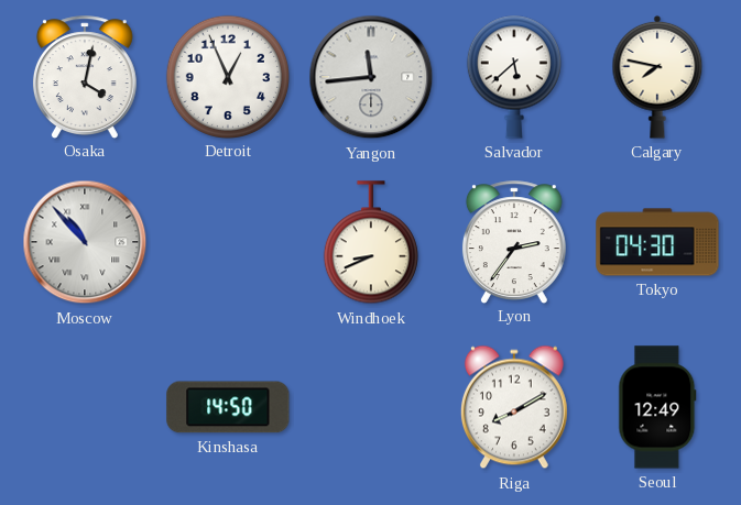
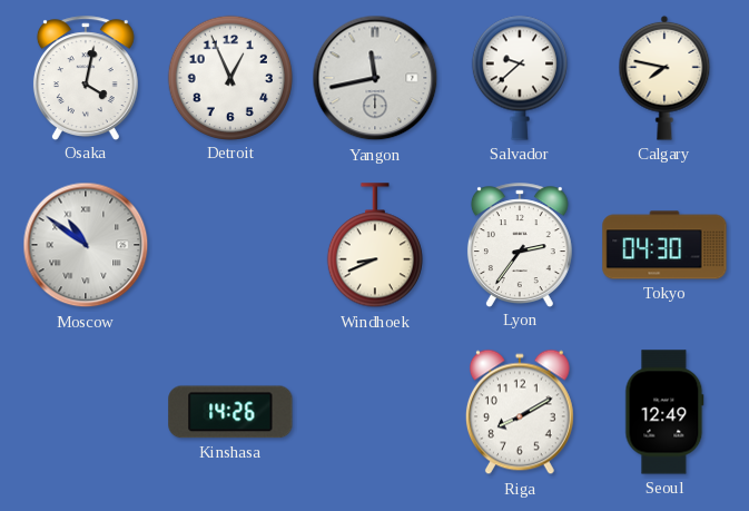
Yangon: 11:44 -> 11:43
Salvador: 5:38 -> 9:38
Moscow: 10:53 -> 10:51
Kinshasa: 14:50 -> 14:26
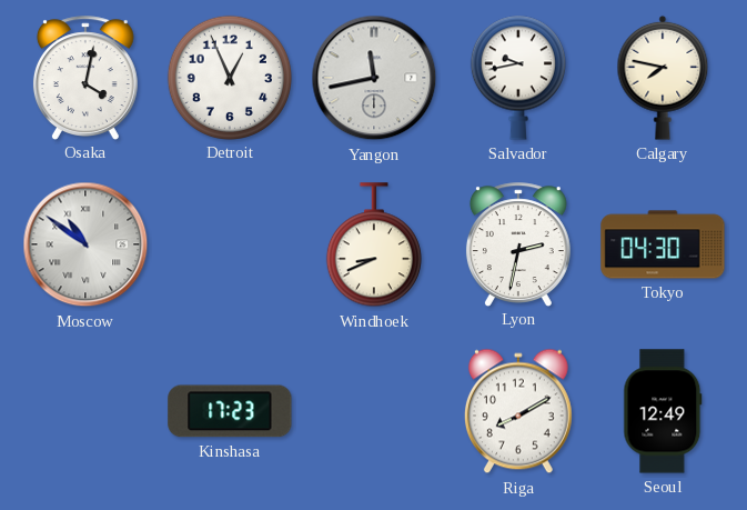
Salvador: 9:38 -> 9:43
Lyon: 2:36 -> 2:32
Kinshasa: 14:26 -> 17:23
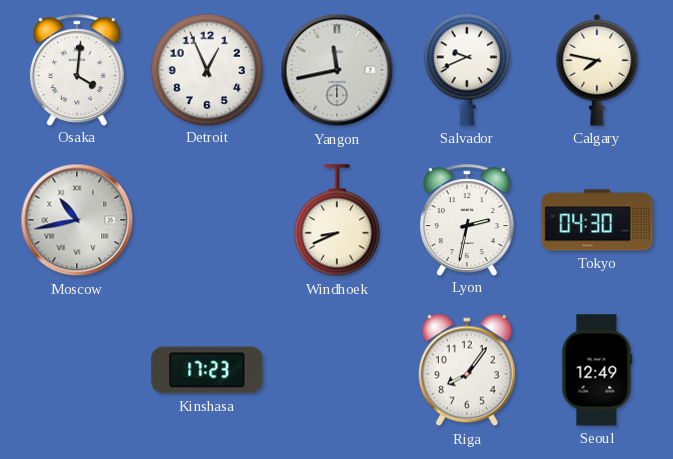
Osaka: 4:02 -> 4:01
Salvador: 9:43 -> 9:41
Moscow: 10:51 -> 10:43
Riga: 8:10 -> 8:06
